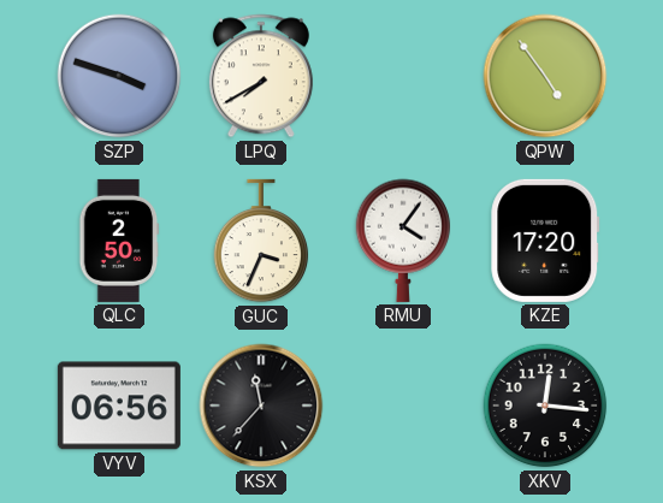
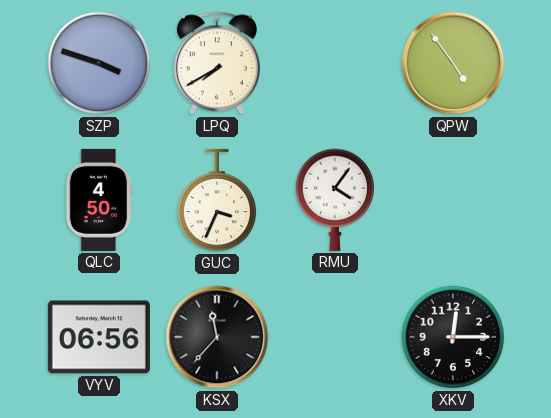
QLC: 2:50 -> 4:50
KZE: 17:20 -> none
XKV: 12:16 -> 12:15
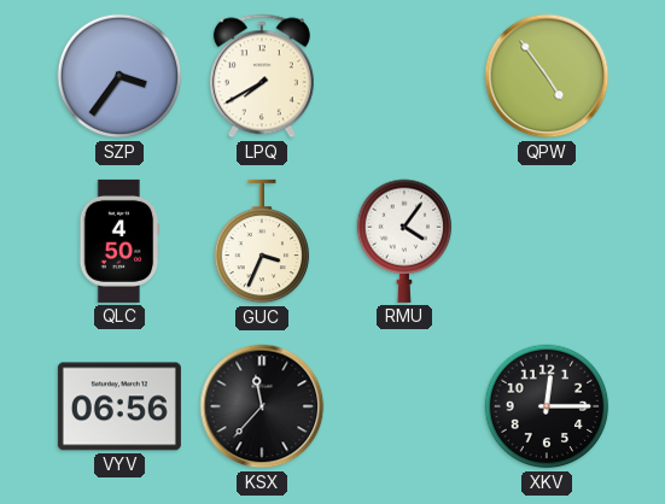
SZP: 3:48 -> 3:36
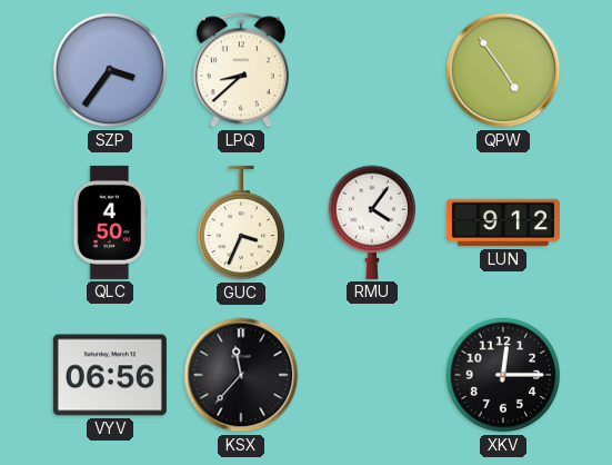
LPQ: 7:40 -> 8:38
LUN: none -> 9:12
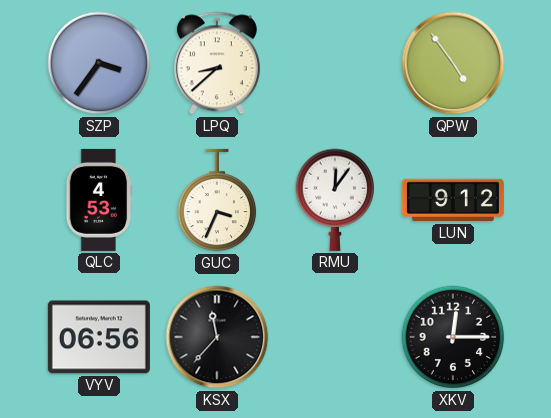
QLC: 4:50 -> 4:53
RMU: 4:06 -> 12:06
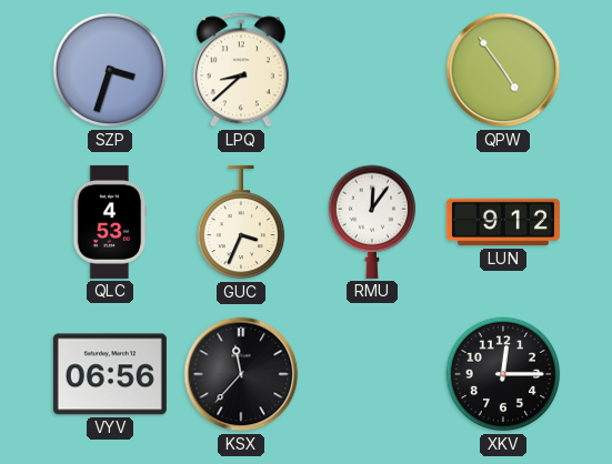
SZP: 3:36 -> 3:33
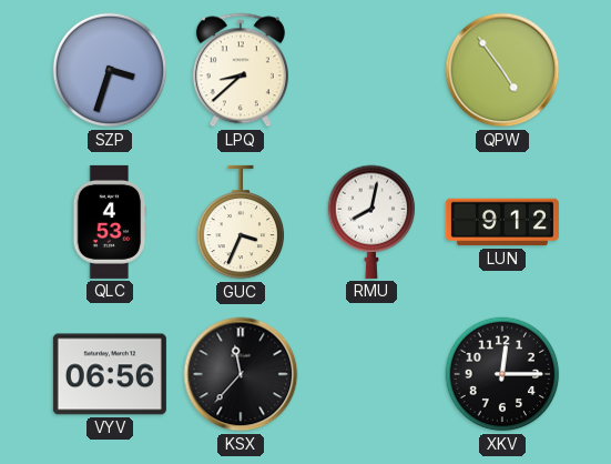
RMU: 12:06 -> 8:02
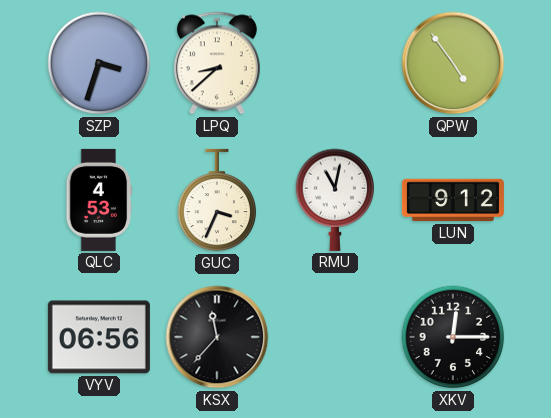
RMU: 8:02 -> 11:02
